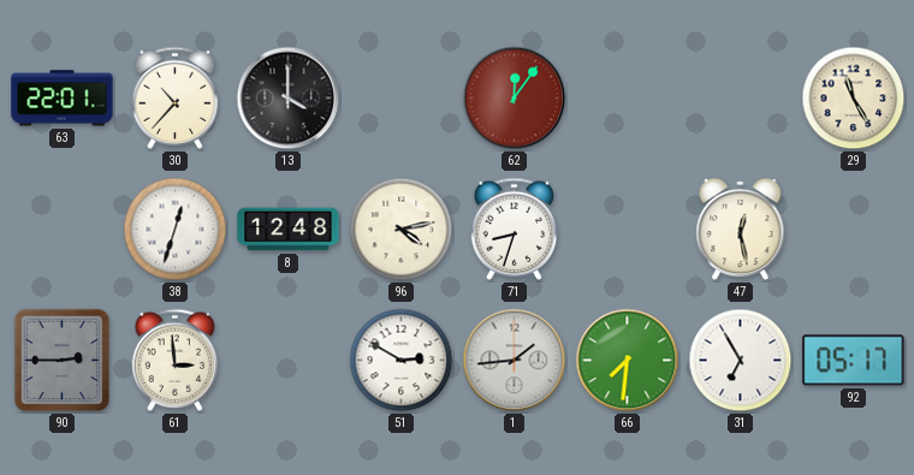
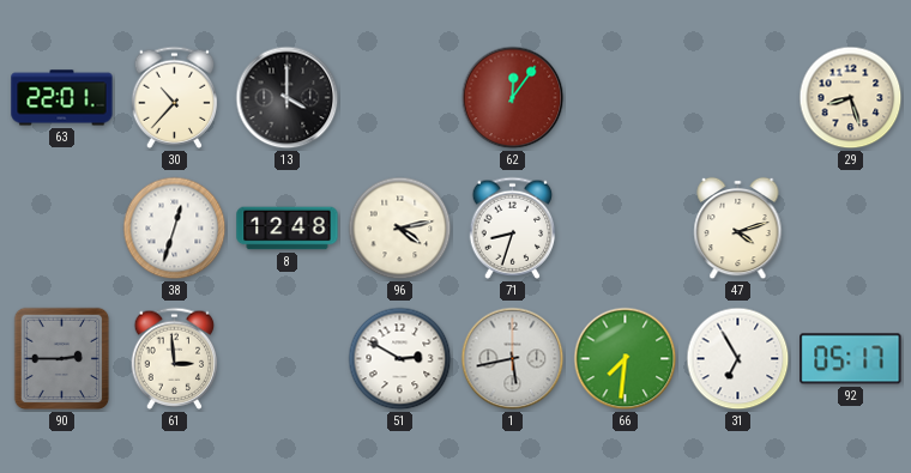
29: 11:25 -> 8:27
47: 12:28 -> 4:12
1: 1:44 -> 5:43
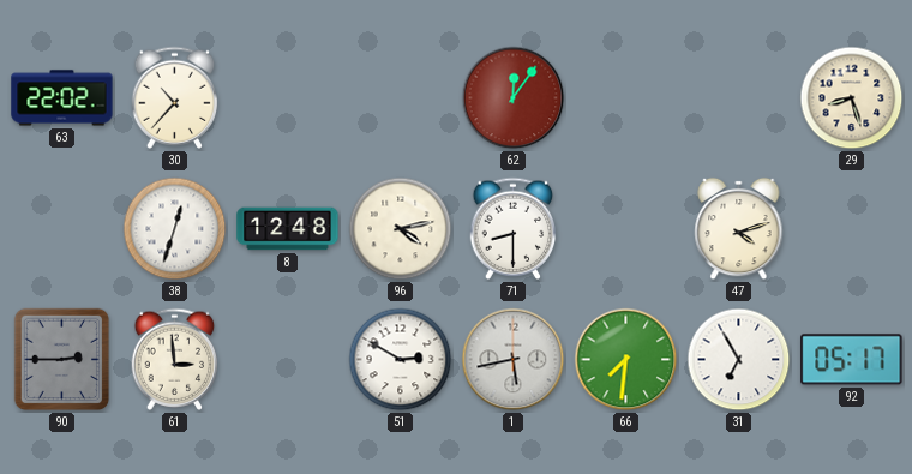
63: 22:01 -> 22:02
13: 4:00 -> none
71: 8:33 -> 8:30
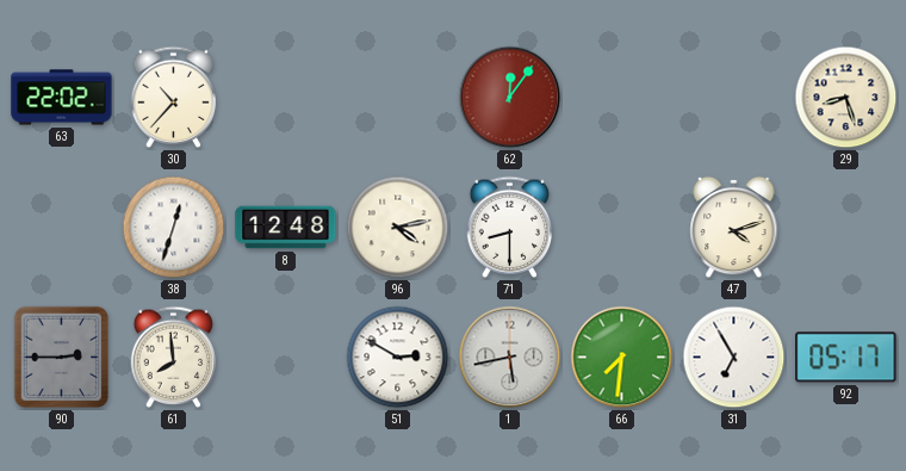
61: 2:59 -> 7:59
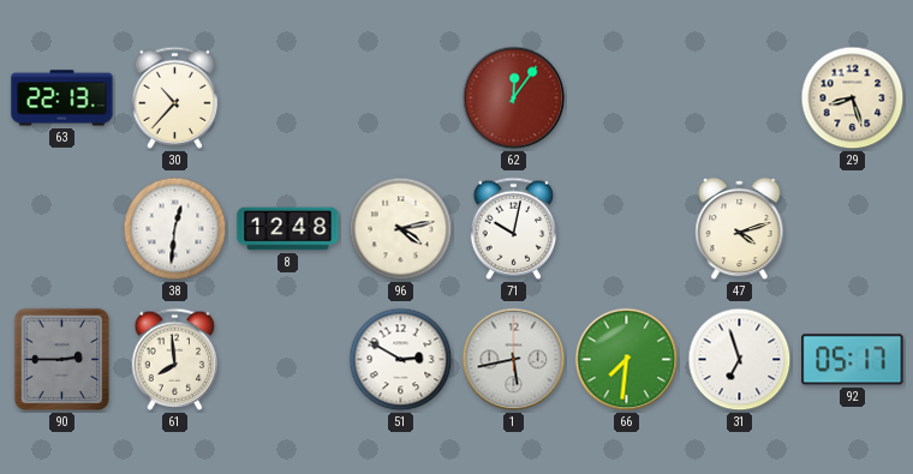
63: 22:02 -> 22:13
38: 12:33 -> 12:31
71: 8:30 -> 10:02
31: 6:55 -> 6:57
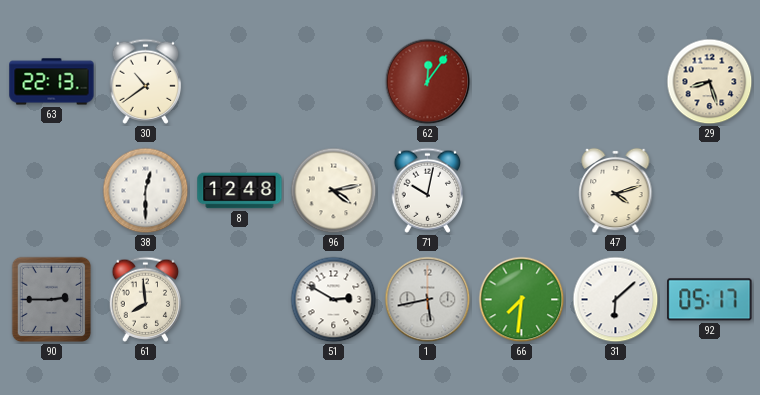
30: 10:37 -> 10:39
38: 12:31 -> 12:30
31: 6:57 -> 6:08
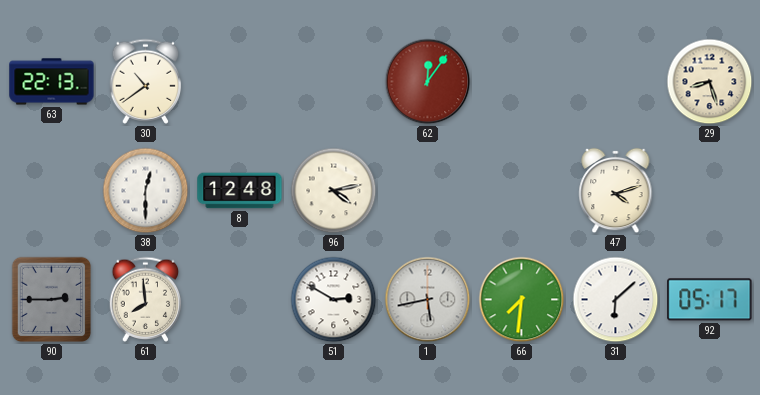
71: 10:02 -> none
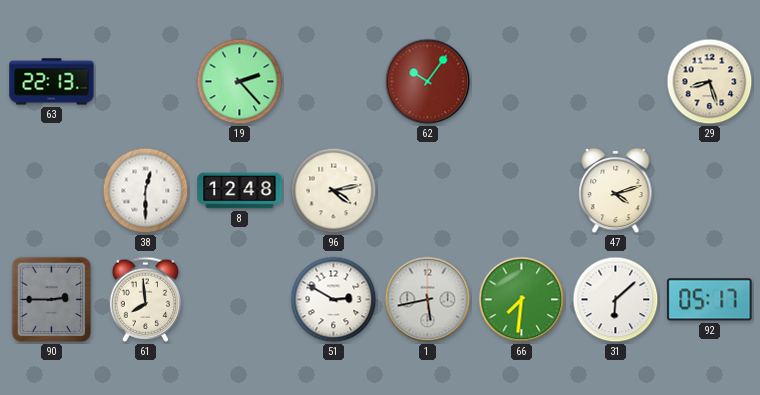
30: 10:39 -> none
19: none -> 2:23
62: 12:06 -> 10:06
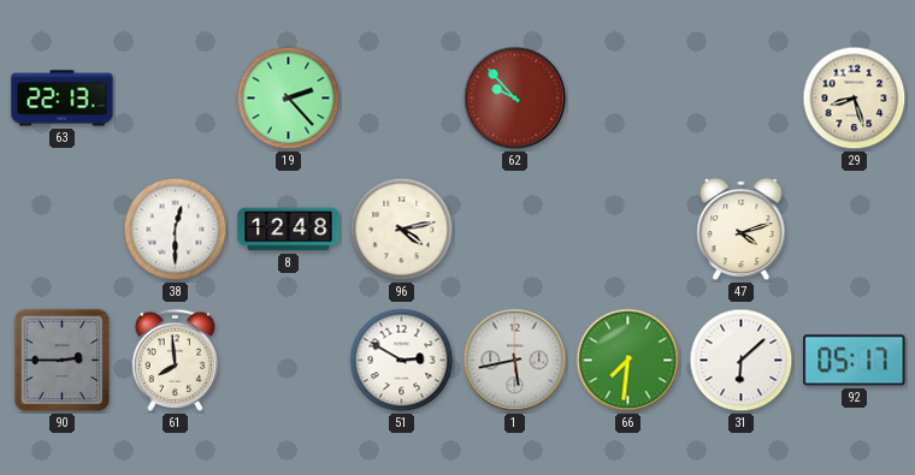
62: 10:06 -> 9:53
